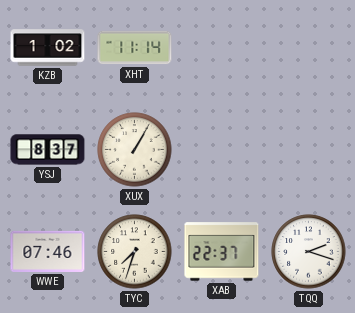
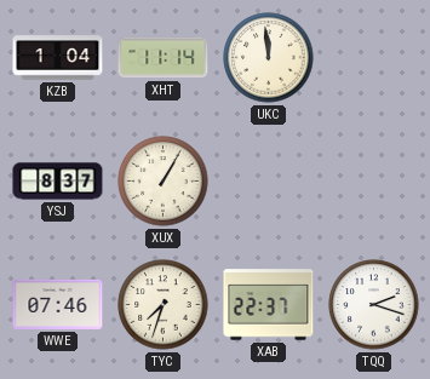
KZB: 1:02 -> 1:04
UKC: none -> 11:59
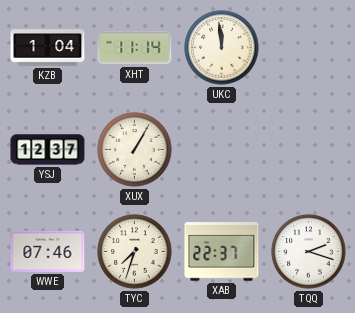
YSJ: 8:37 -> 12:37
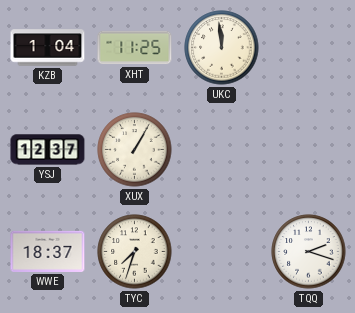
XHT: 11:14 -> 11:25
WWE: 07:46 -> 18:37
XAB: 22:37 -> none
